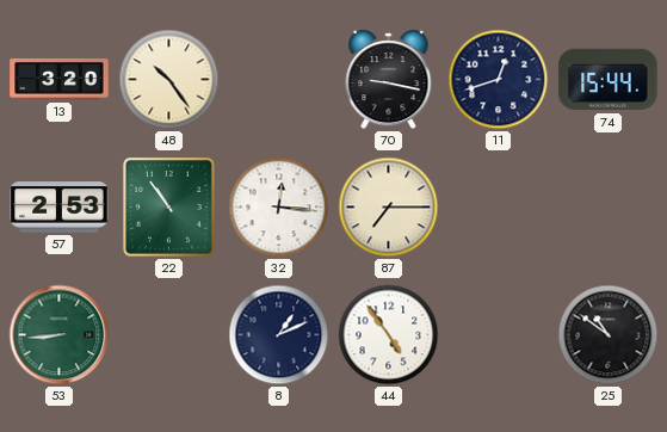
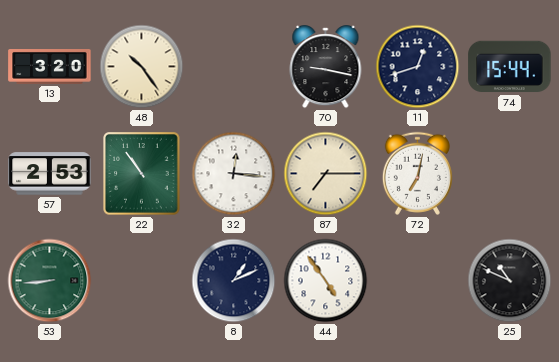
72: none -> 7:02
25: 10:51 -> 10:49
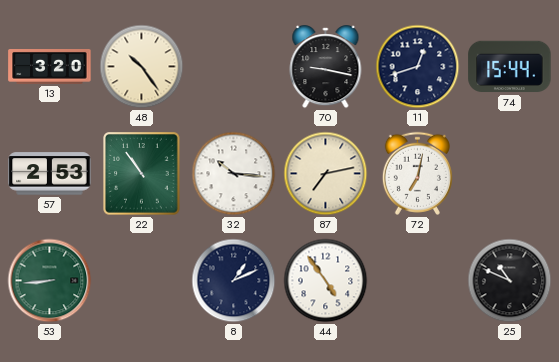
32: 12:16 -> 10:16
87: 7:15 -> 7:13
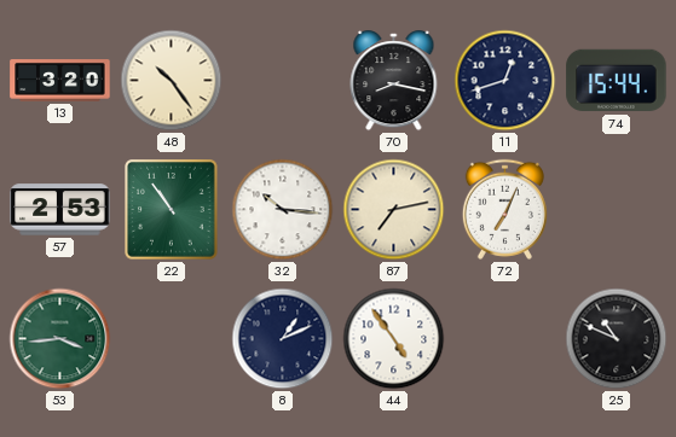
70: 9:17 -> 8:17
72: 7:02 -> 7:04
53: 8:44 -> 3:44
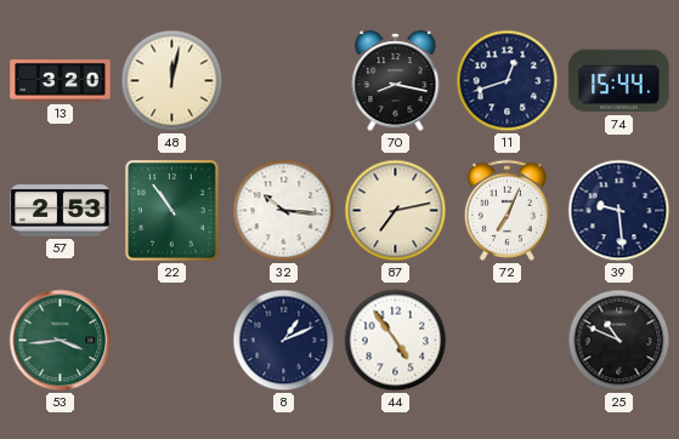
48: 10:24 -> 12:02
39: none -> 9:29
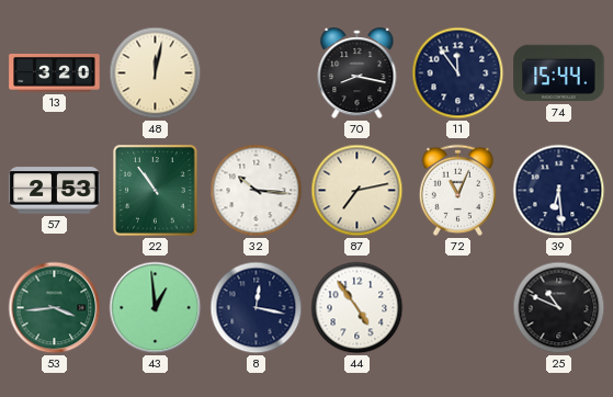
11: 12:42 -> 11:54
72: 7:04 -> 11:04
39: 9:29 -> 6:29
43: none -> 12:59
8: 1:11 -> 12:17
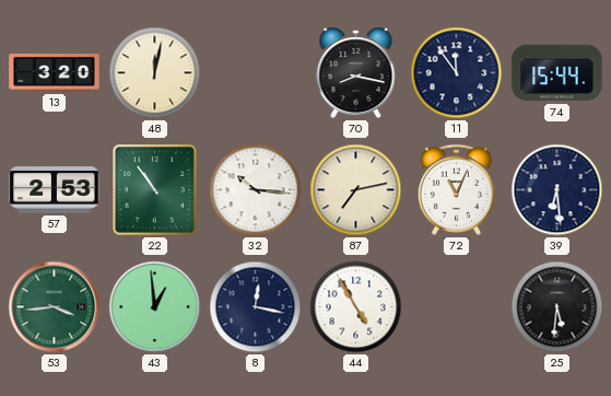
44: 4:54 -> 4:55
25: 10:49 -> 5:31
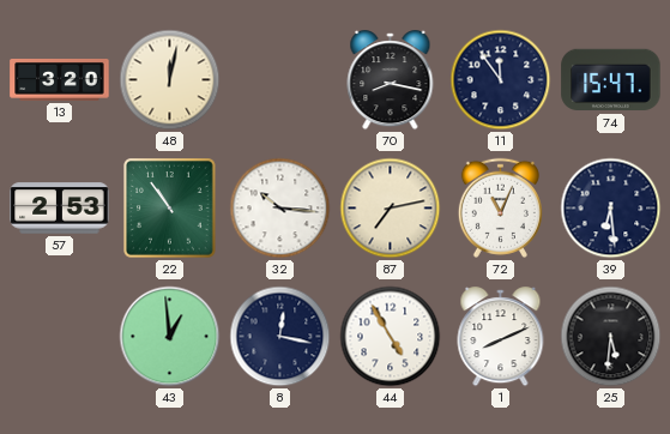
74: 15:44 -> 15:47
53: 3:44 -> none
1: none -> 8:11
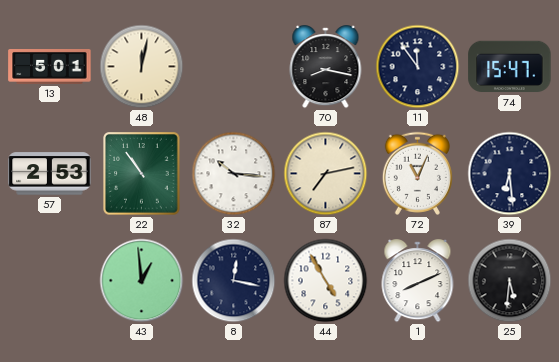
13: 3:20 -> 5:01
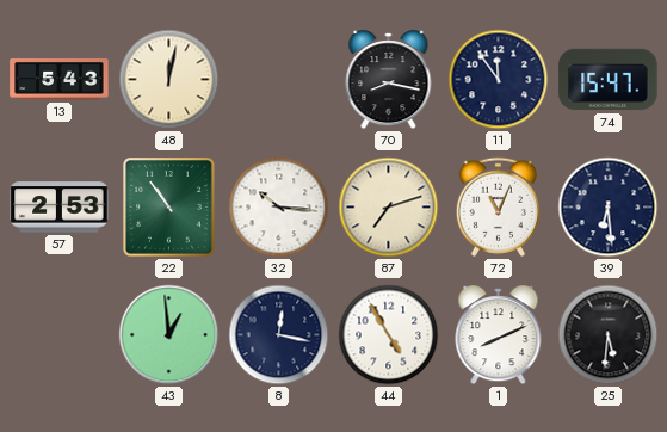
13: 5:01 -> 5:43
87: 7:13 -> 7:12
